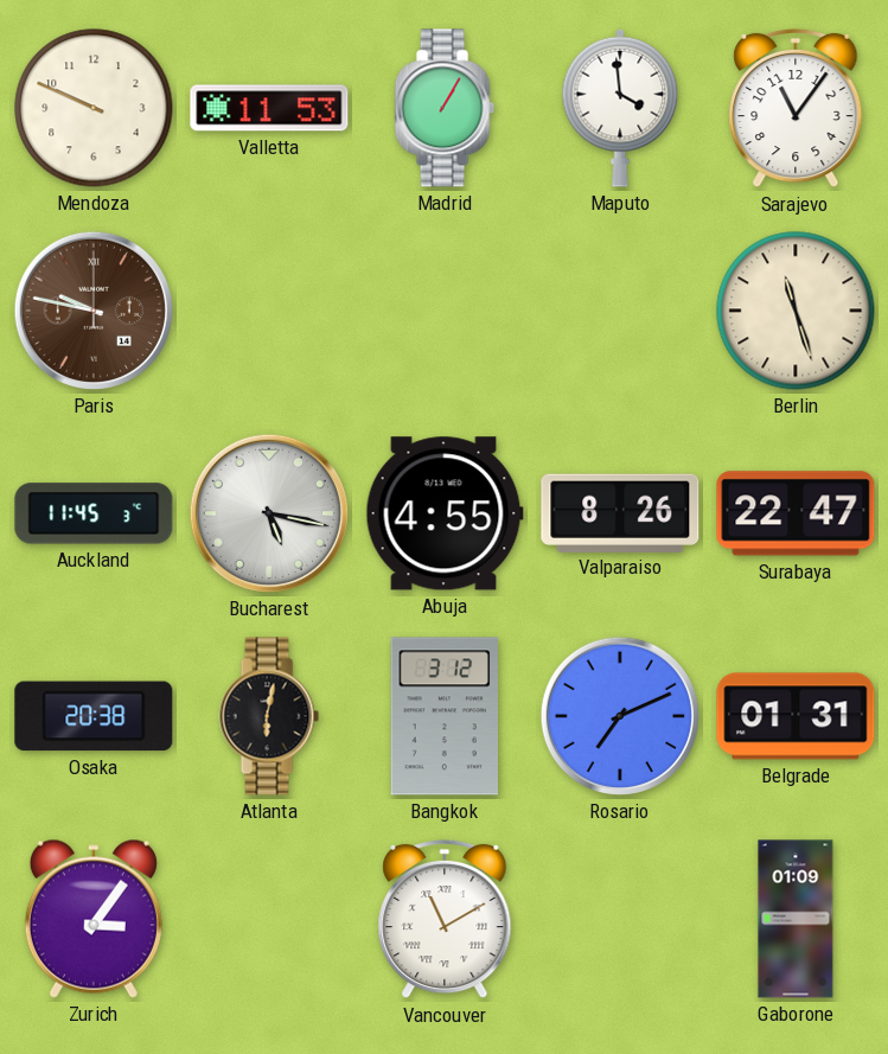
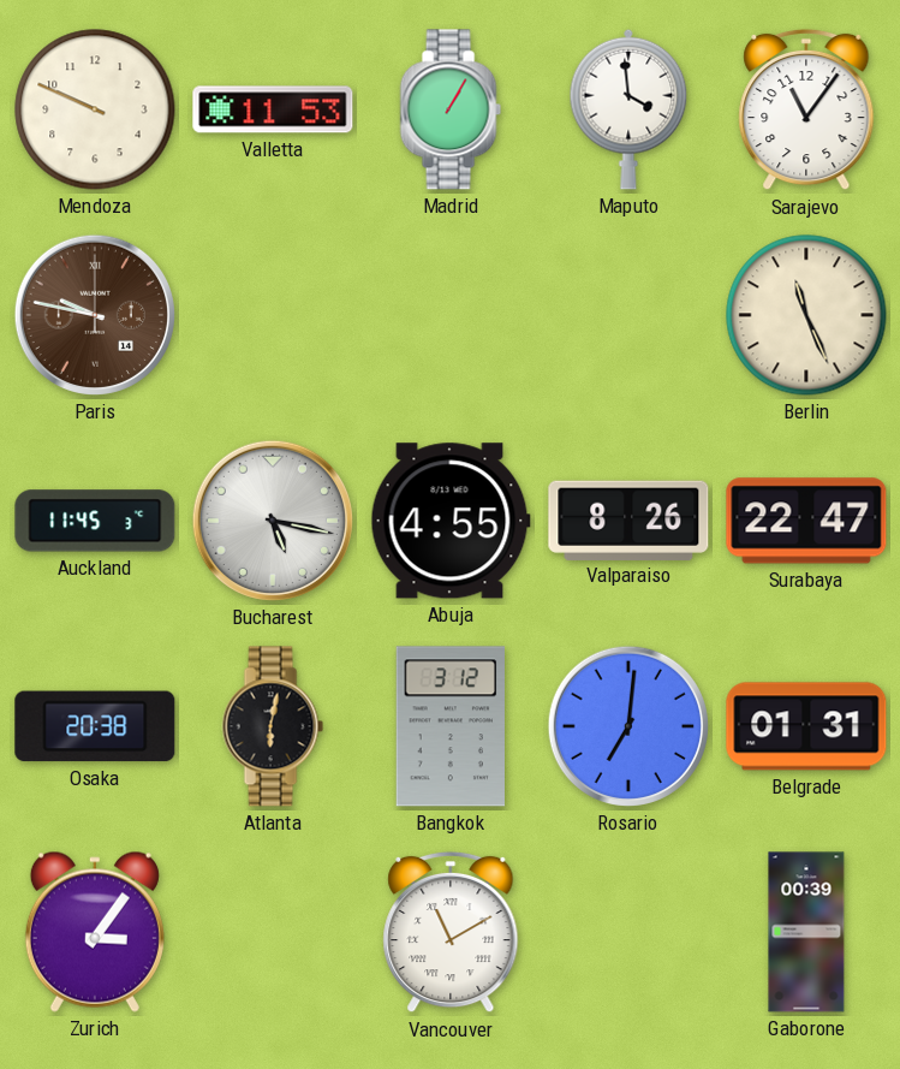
Berlin: 11:27 -> 11:26
Rosario: 7:11 -> 7:01
Gaborone: 01:09 -> 00:39
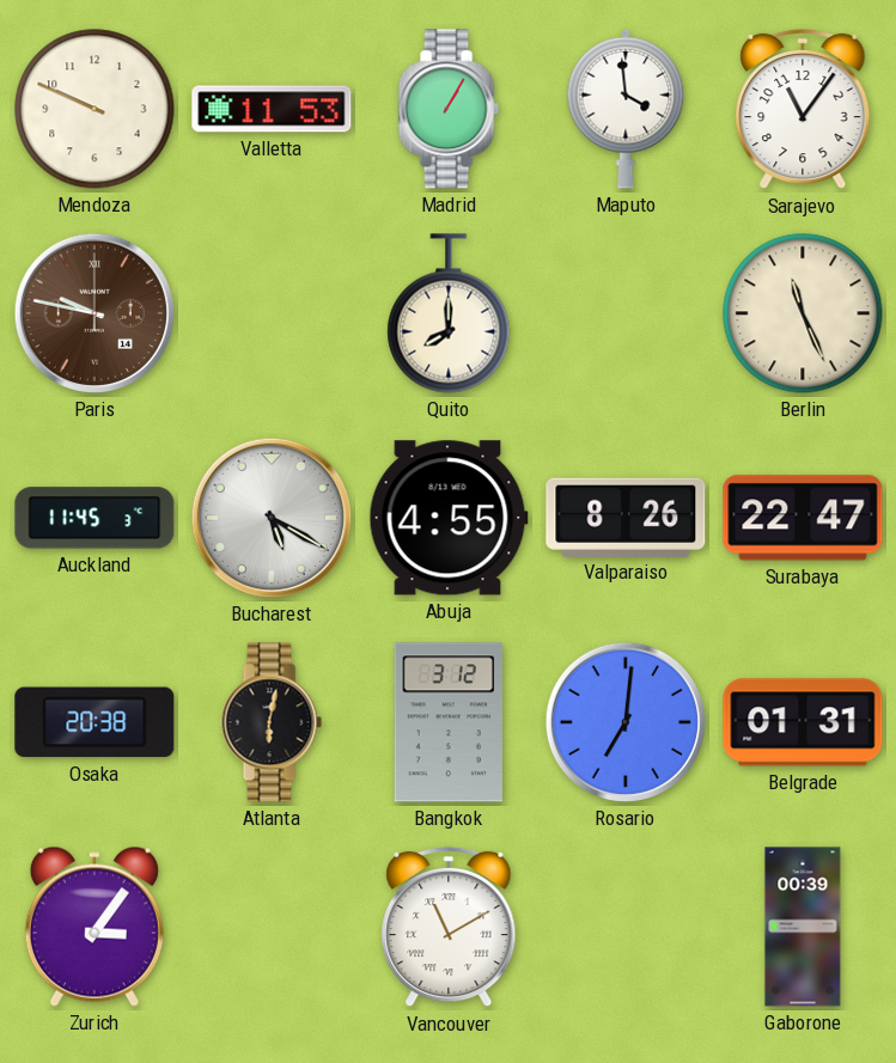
Quito: none -> 8:00
Bucharest: 5:17 -> 5:20
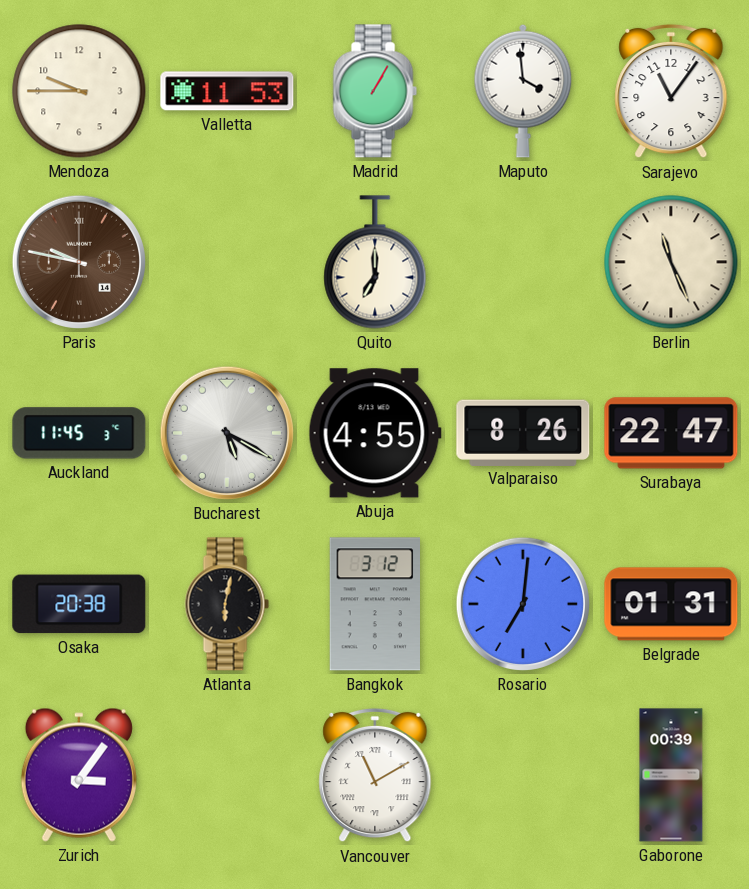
Mendoza: 9:49 -> 9:45
Quito: 8:00 -> 7:00
